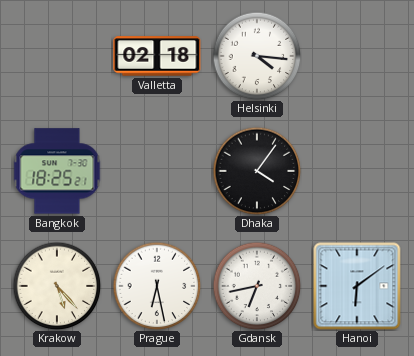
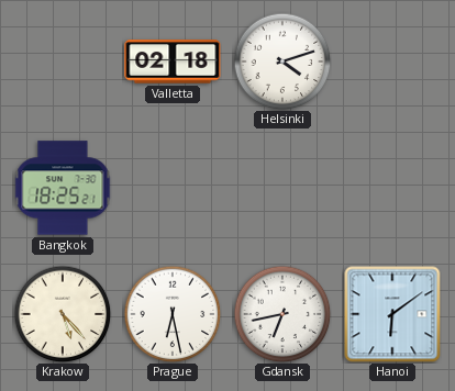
Helsinki: 4:16 -> 4:12
Dhaka: 4:06 -> none
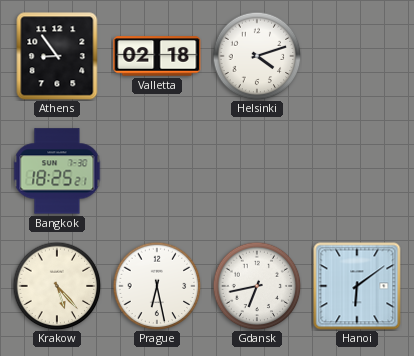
Athens: none -> 8:54
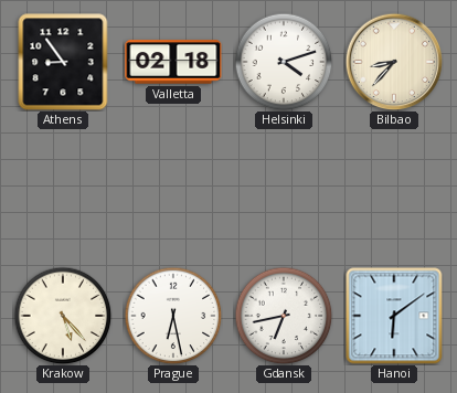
Bilbao: none -> 8:37
Bangkok: 18:25 -> none
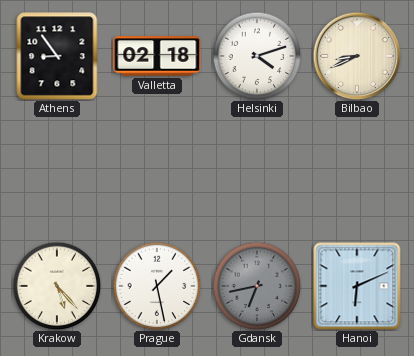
Bilbao: 8:37 -> 8:41
Prague: 6:28 -> 1:28
Gdansk dial: white -> grey
Hanoi: 6:09 -> 6:11
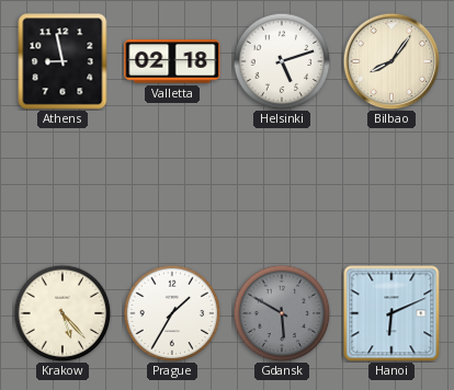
Athens: 8:54 -> 8:58
Helsinki: 4:12 -> 5:12
Bilbao: 8:41 -> 8:06
Prague: 1:28 -> 1:35
Gdansk: 6:43 -> 5:50
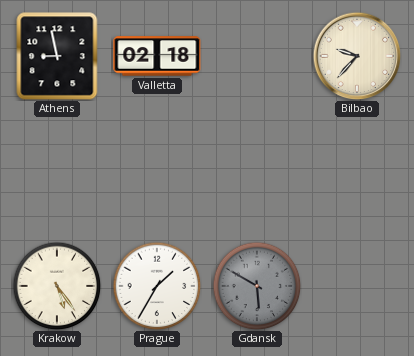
Helsinki: 5:12 -> none
Bilbao: 8:06 -> 9:37
Krakow: 5:23 -> 5:24
Hanoi: 6:11 -> none
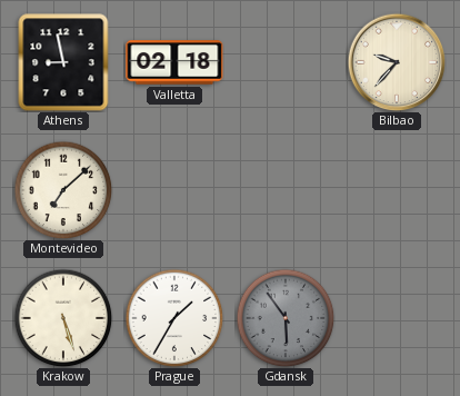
Montevideo: none -> 7:08
Krakow: 5:24 -> 5:27
Gdansk: 5:50 -> 5:54
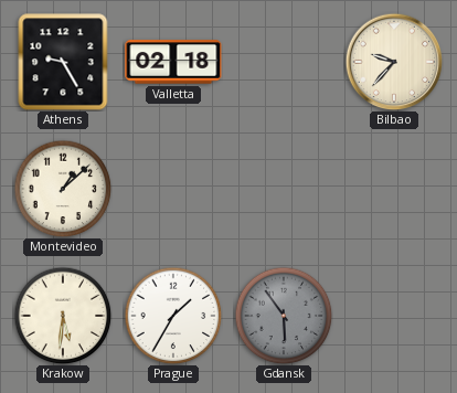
Athens: 8:58 -> 9:25
Montevideo: 7:08 -> 1:08
Krakow: 5:27 -> 5:31
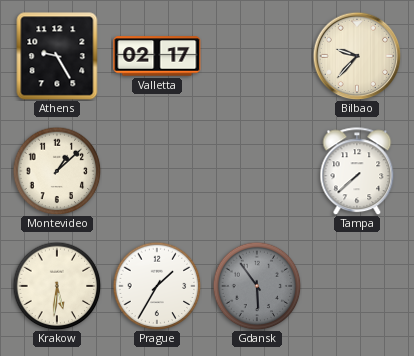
Valletta: 02:18 -> 02:17
Tampa: none -> 7:38
